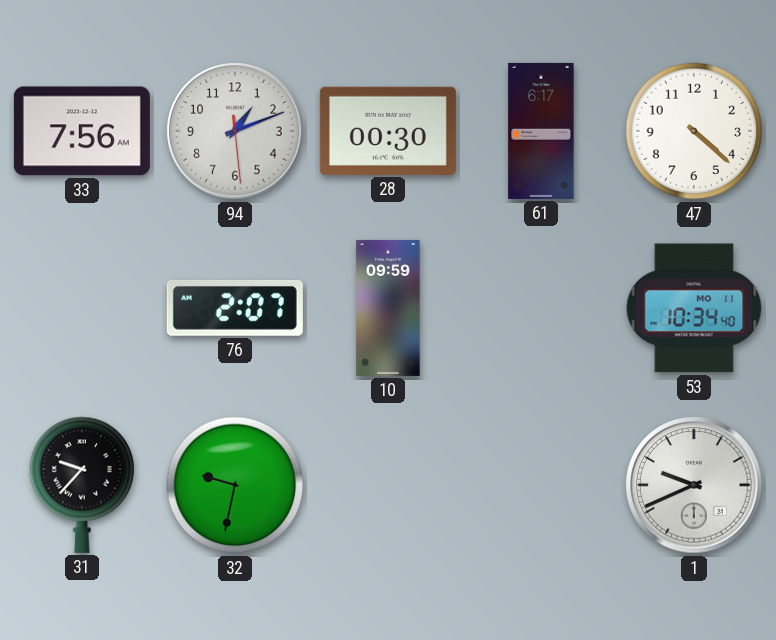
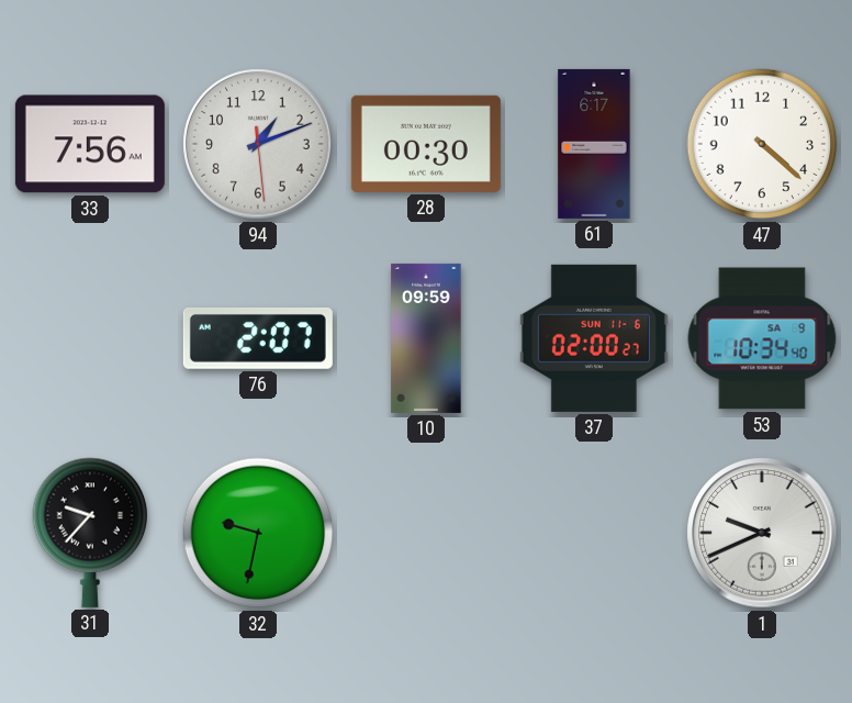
37: none -> 02:00
53 date: MO 11 -> SA 9
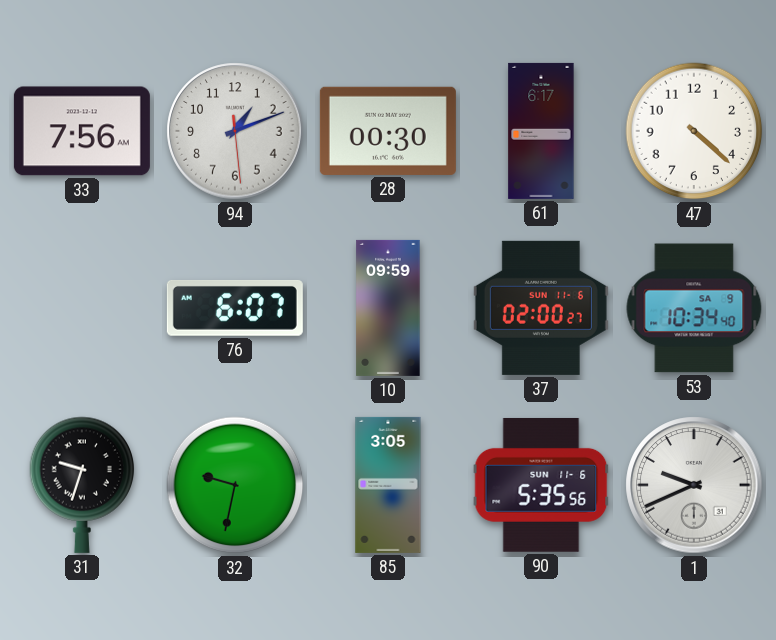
76: 2:07 -> 6:07
31: 9:37 -> 9:33
85: none -> 3:05
90: none -> 5:35
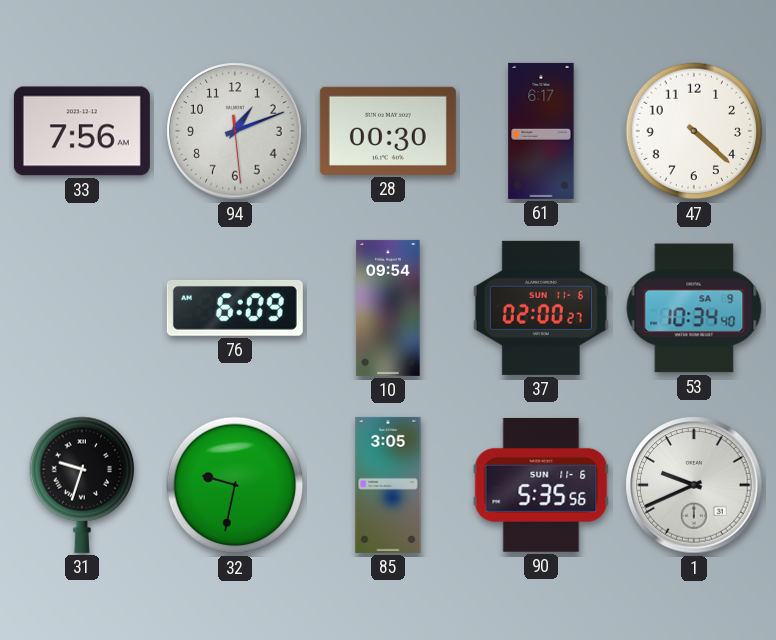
76: 6:07 -> 6:09
10: 09:59 -> 09:54
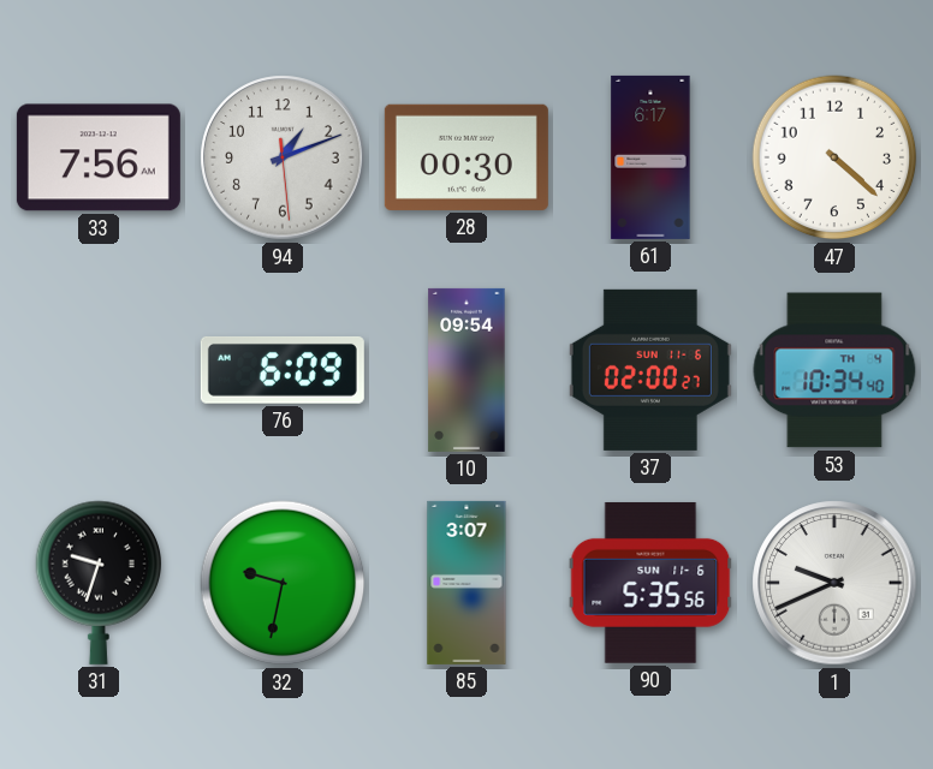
53 date: SA 9 -> TH 4
85: 3:05 -> 3:07
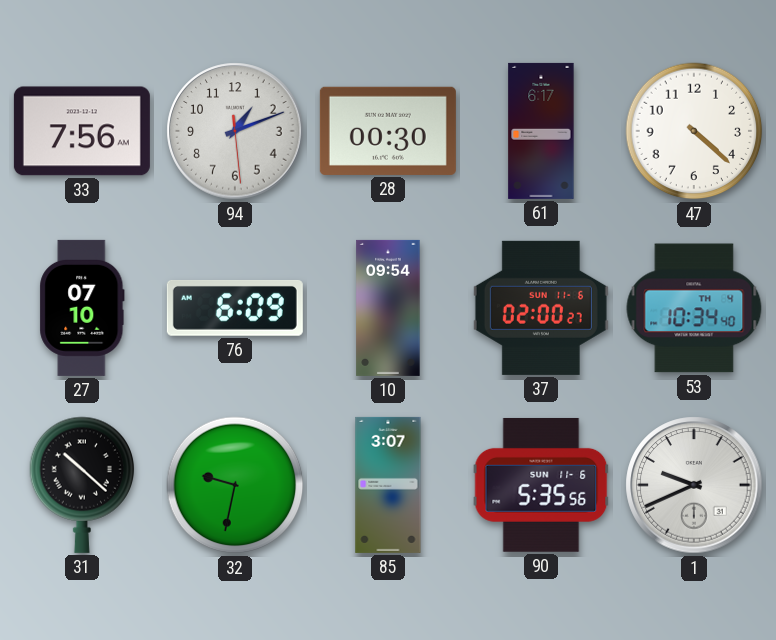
27: none -> 07:10
31: 9:33 -> 10:22
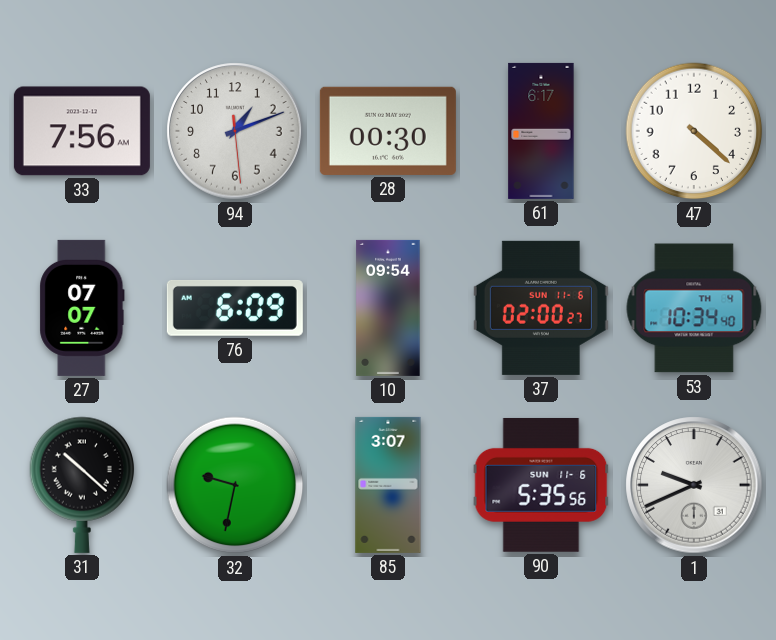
27: 07:10 -> 07:07
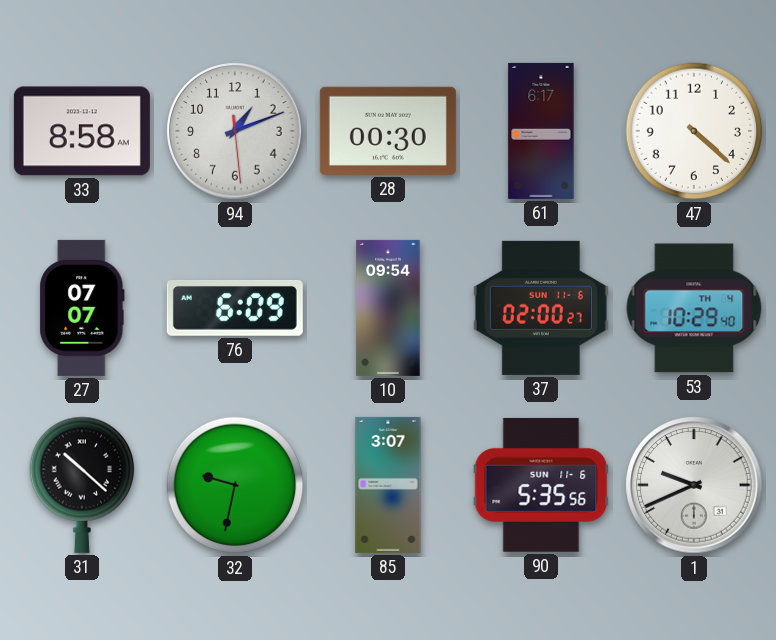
33: 7:56 -> 8:58
53: 10:34 -> 10:29
